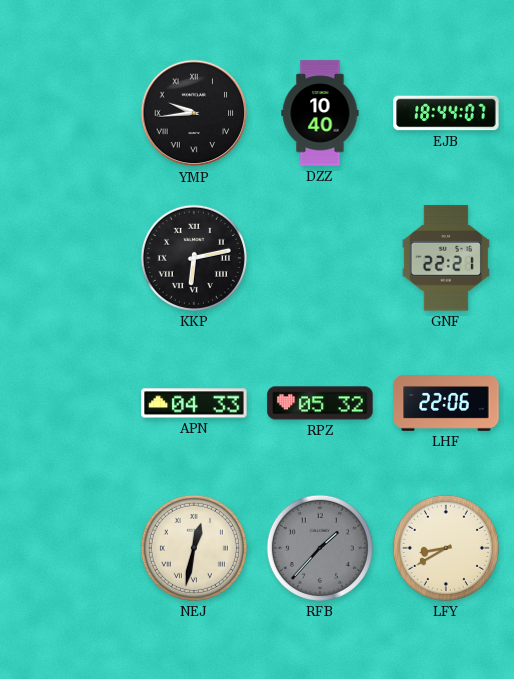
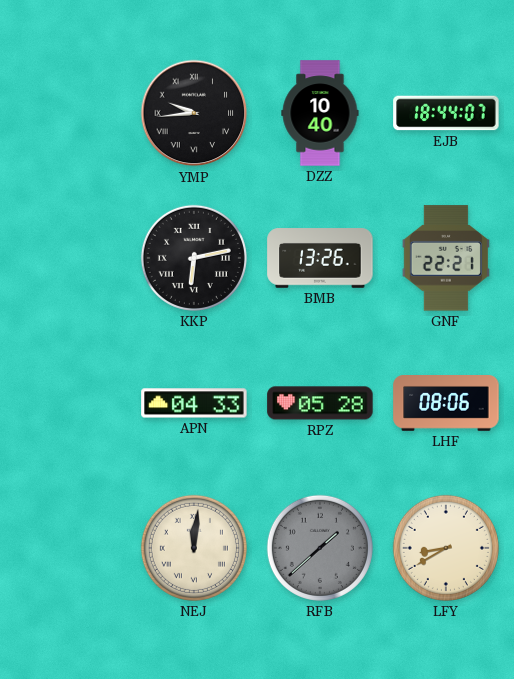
BMB: none -> 13:26
RPZ: 05:32 -> 05:28
LHF: 22:06 -> 08:06
NEJ: 12:32 -> 12:01
RFB: 1:37 -> 1:38
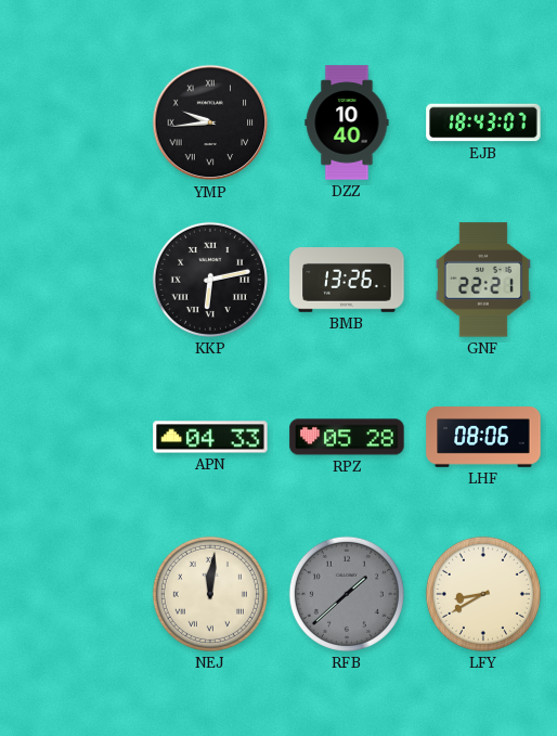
EJB: 18:44 -> 18:43
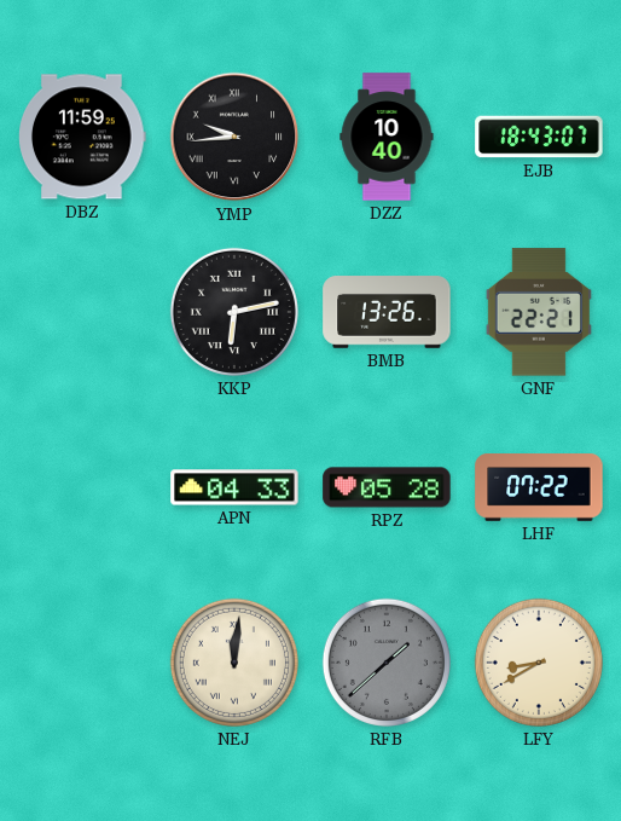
DBZ: none -> 11:59
LHF: 08:06 -> 07:22
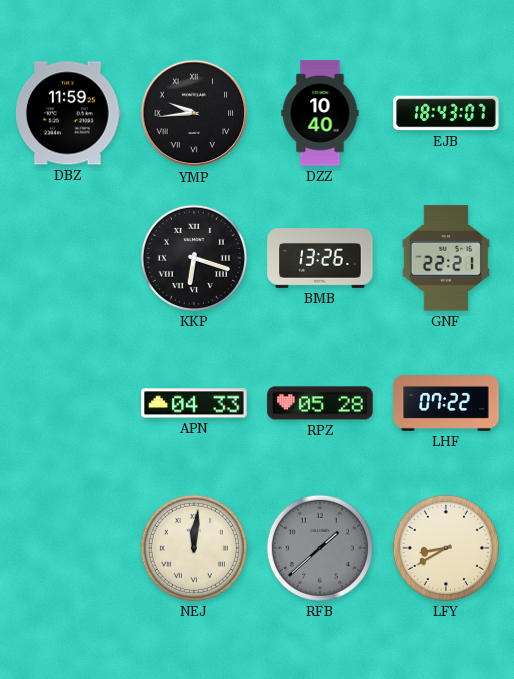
KKP: 6:13 -> 6:18
